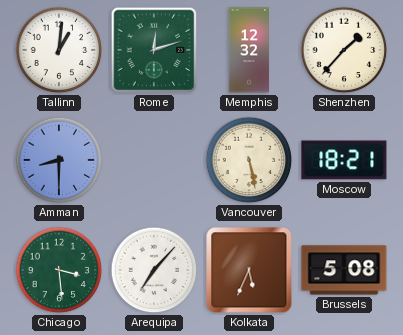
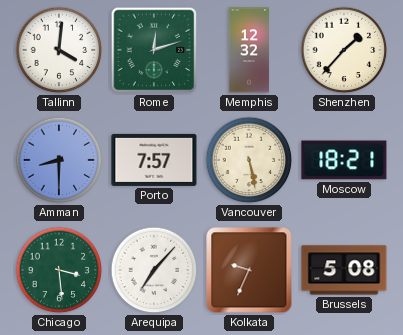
Tallinn: 1:01 -> 4:01
Porto: none -> 7:57
Kolkata: 5:34 -> 9:34
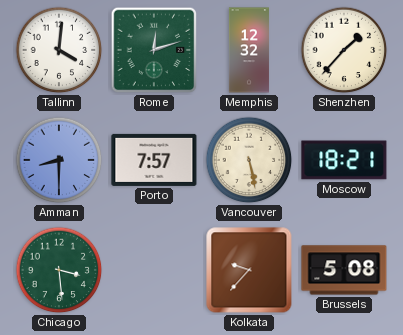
Arequipa: 7:07 -> none
Kolkata: 9:34 -> 9:37
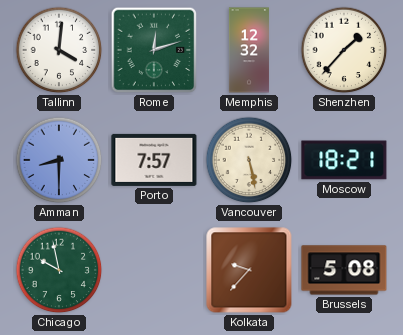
Chicago: 3:29 -> 9:58
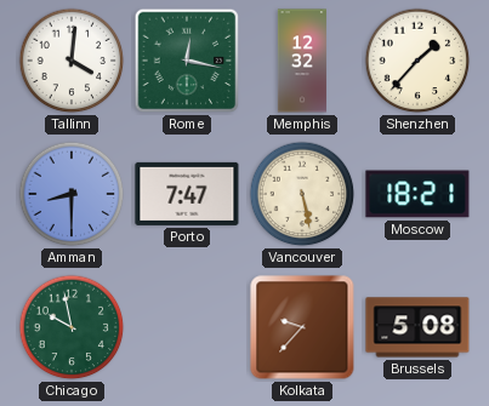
Rome: 12:12 -> 12:17
Porto: 7:57 -> 7:47
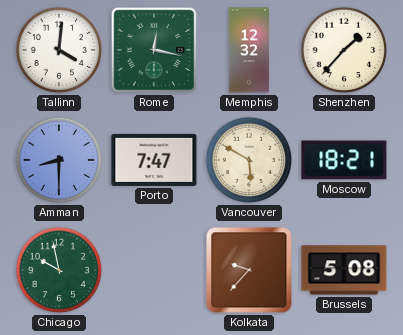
Vancouver: 5:28 -> 5:50
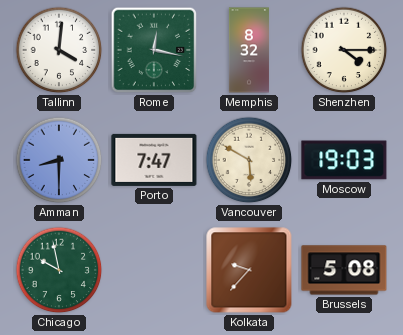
Memphis: 12:32 -> 8:32
Shenzhen: 1:37 -> 4:15
Moscow: 18:21 -> 19:03
